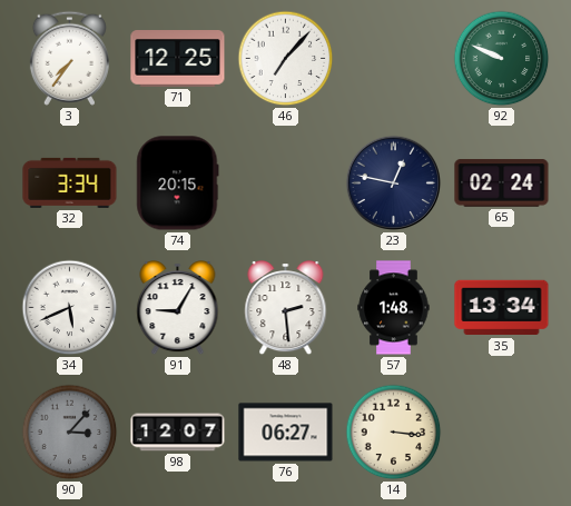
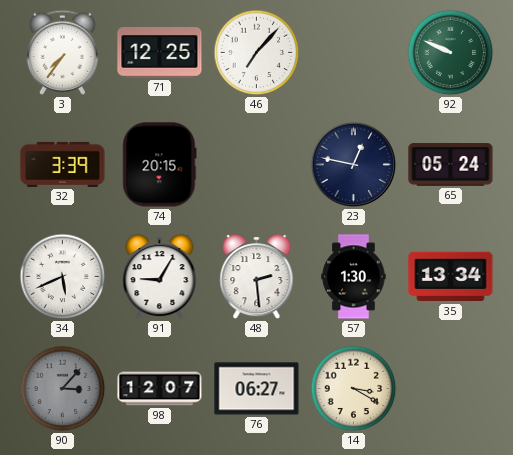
32: 3:34 -> 3:39
65: 02:24 -> 05:24
57: 1:48 -> 1:30
14: 3:16 -> 3:20
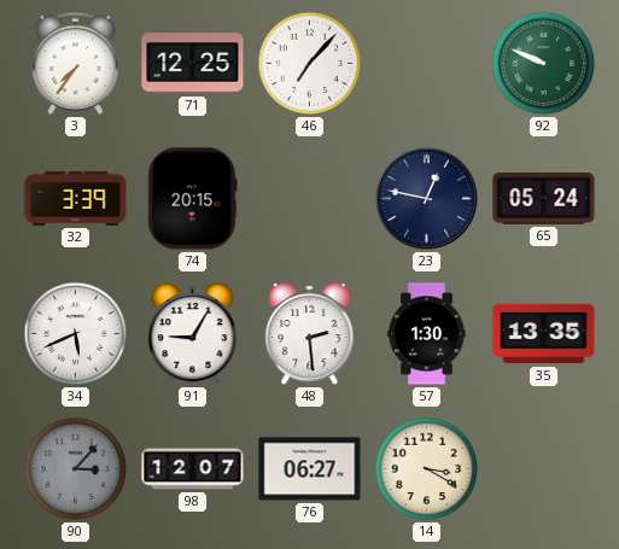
35: 13:34 -> 13:35
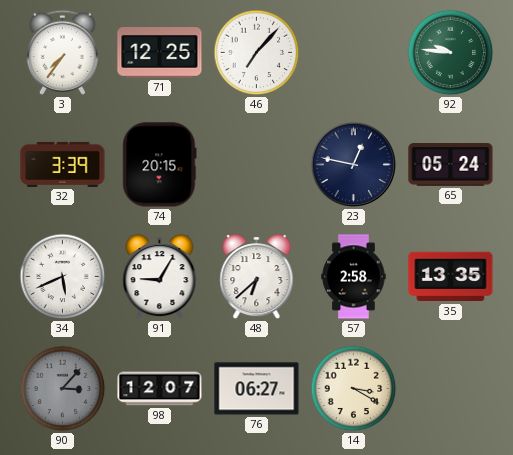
92: 9:49 -> 9:46
48: 2:29 -> 6:38
57: 1:30 -> 2:58
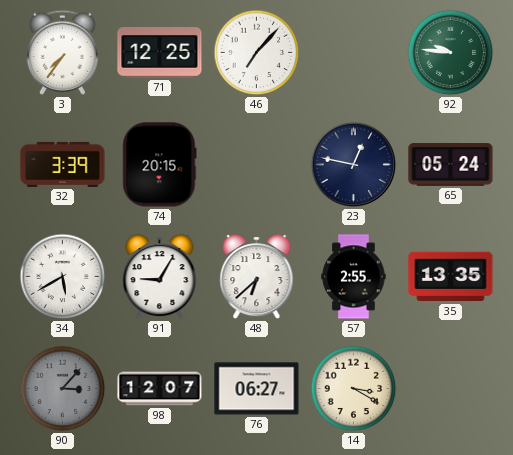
34: 5:41 -> 5:40
57: 2:58 -> 2:55
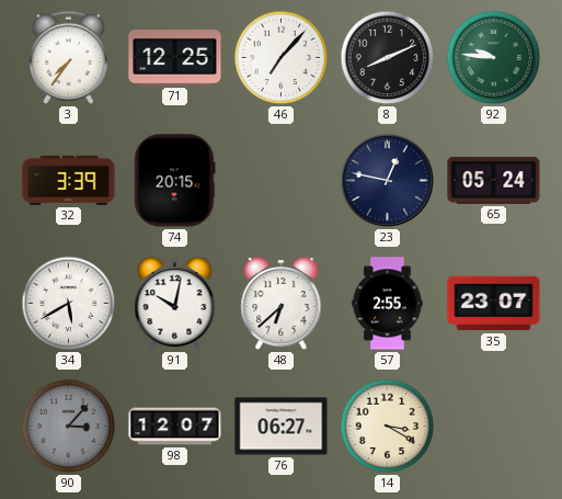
8: none -> 8:11
91: 9:05 -> 10:02
35: 13:35 -> 23:07
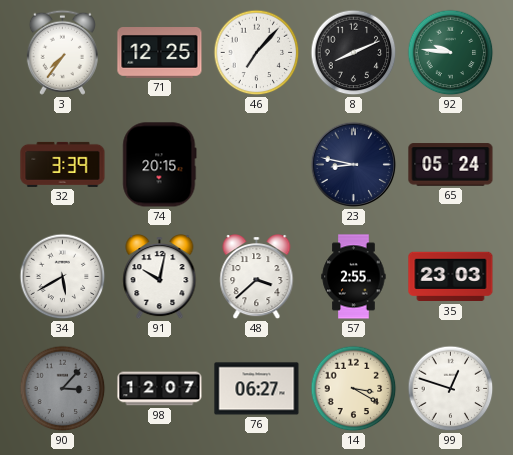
23: 12:47 -> 8:47
48: 6:38 -> 3:38
35: 23:07 -> 23:03
99: none -> 12:48
